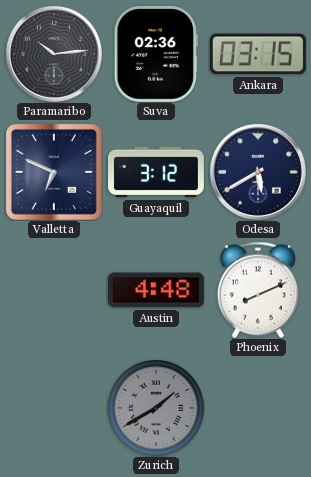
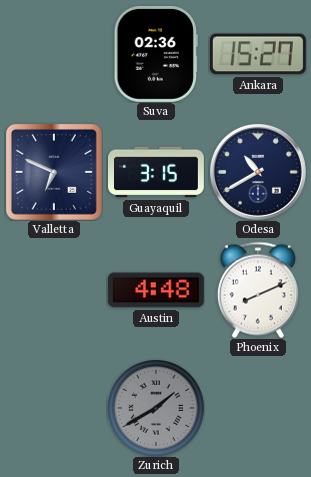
Paramaribo: 10:14 -> none
Ankara: 03:15 -> 15:27
Guayaquil: 3:12 -> 3:15
Odesa: 5:40 -> 10:40
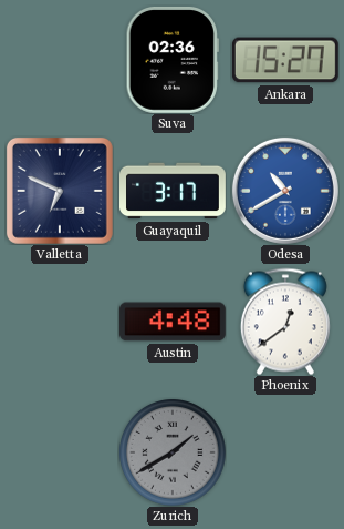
Guayaquil: 3:15 -> 3:17
Odesa dial: navy -> blue
Phoenix: 8:11 -> 12:39
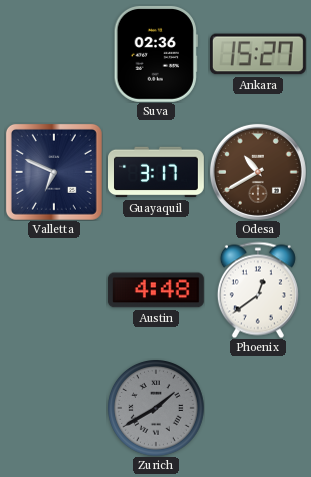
Odesa dial: blue -> brown
